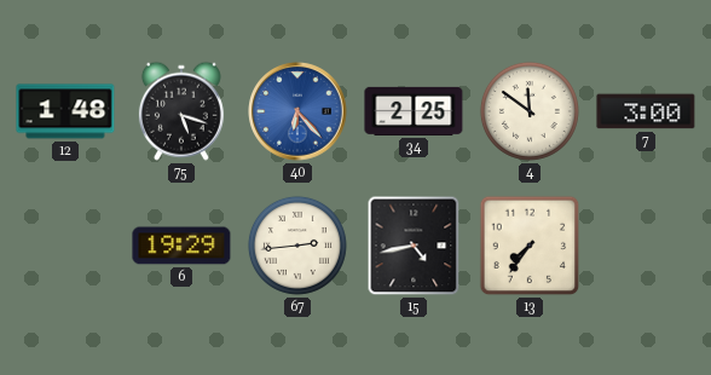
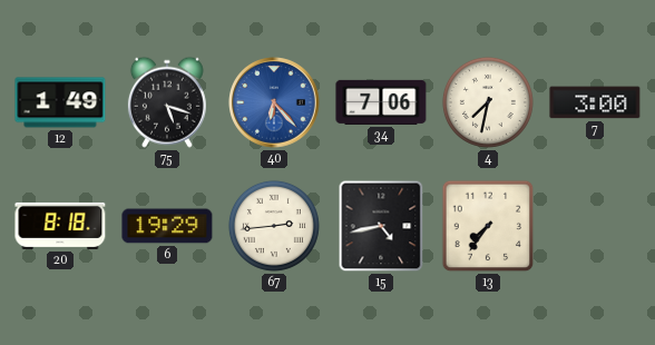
12: 1:48 -> 1:49
34: 2:25 -> 7:06
4: 11:51 -> 7:32
20: none -> 8:18
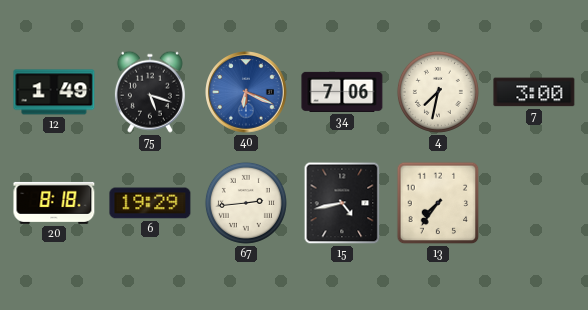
40: 6:23 -> 6:19
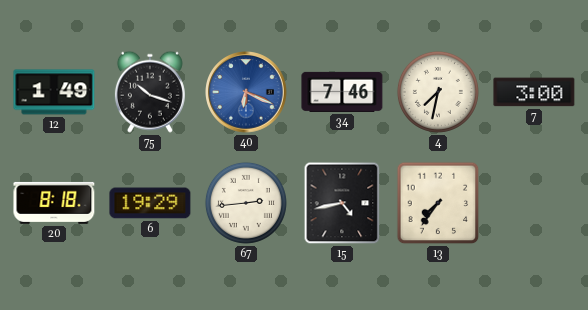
75: 5:18 -> 10:18
34: 7:06 -> 7:46
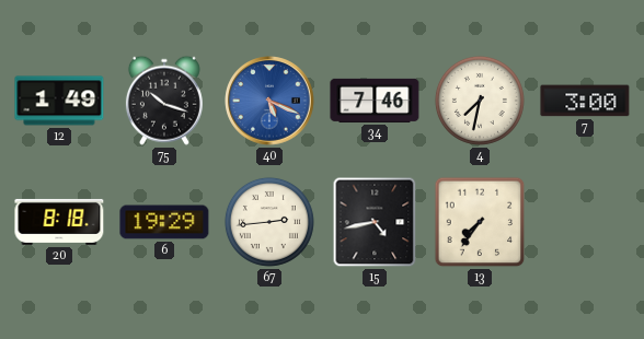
40: 6:19 -> 5:19
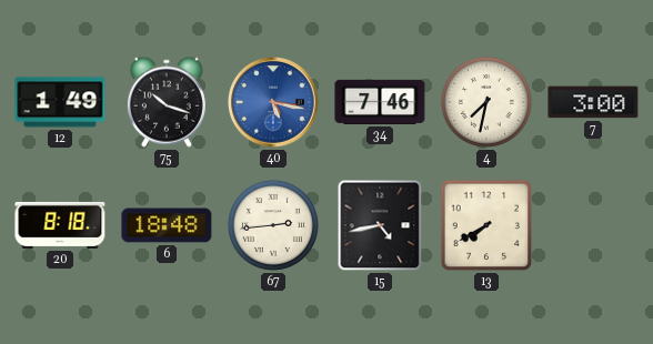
40: 5:19 -> 5:17
6: 19:29 -> 18:48
13: 7:36 -> 7:40
